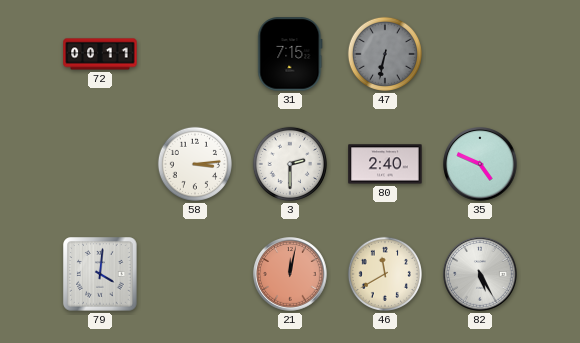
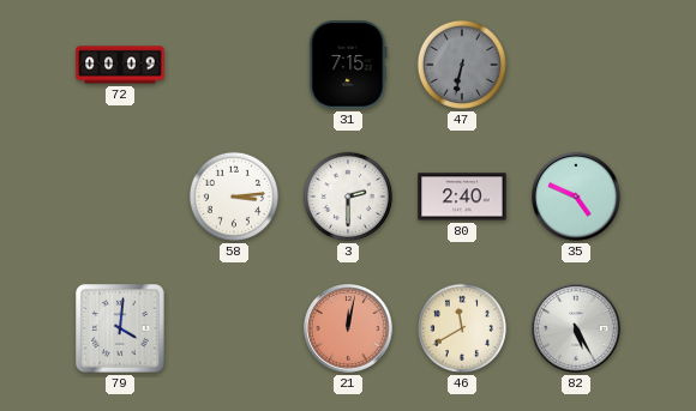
72: 00:11 -> 00:09
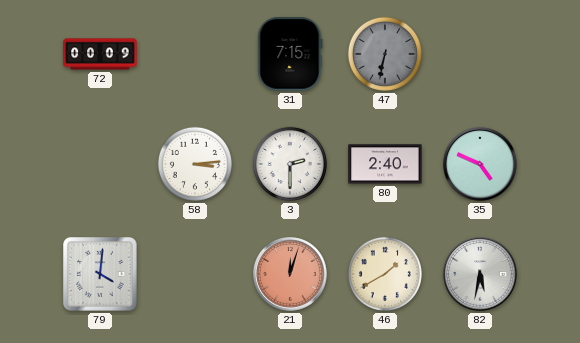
21: 12:02 -> 12:03
46: 11:40 -> 1:40
82: 5:25 -> 5:32
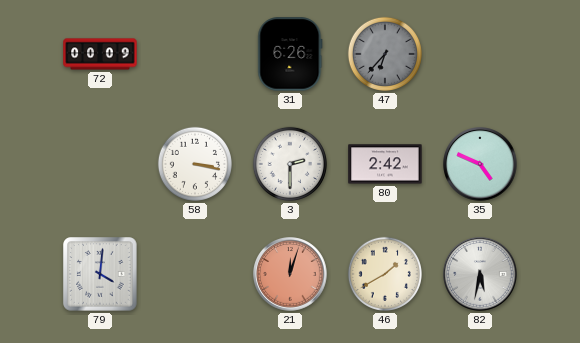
31: 7:15 -> 6:26
47: 6:32 -> 6:37
58: 3:14 -> 3:17
80: 2:40 -> 2:42
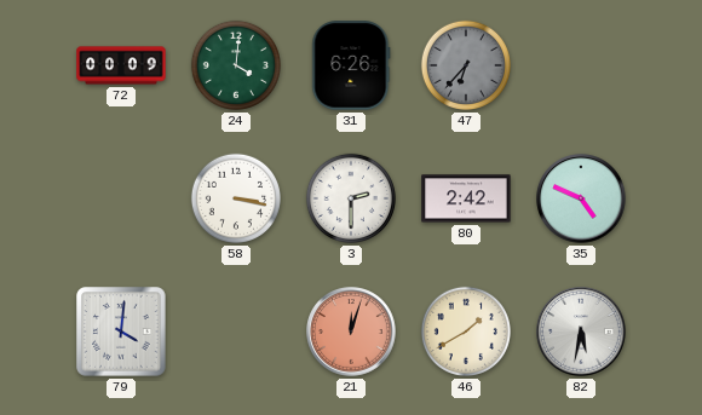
24: none -> 4:01
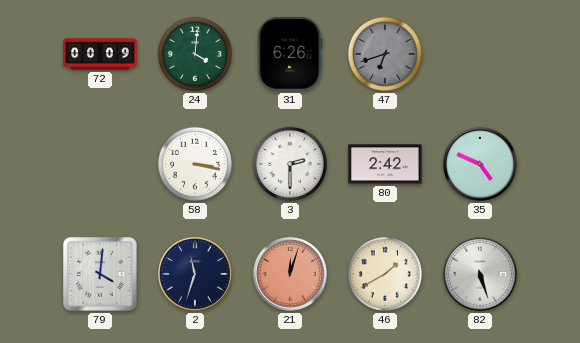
47: 6:37 -> 6:42
2: none -> 11:33
82: 5:32 -> 5:27
